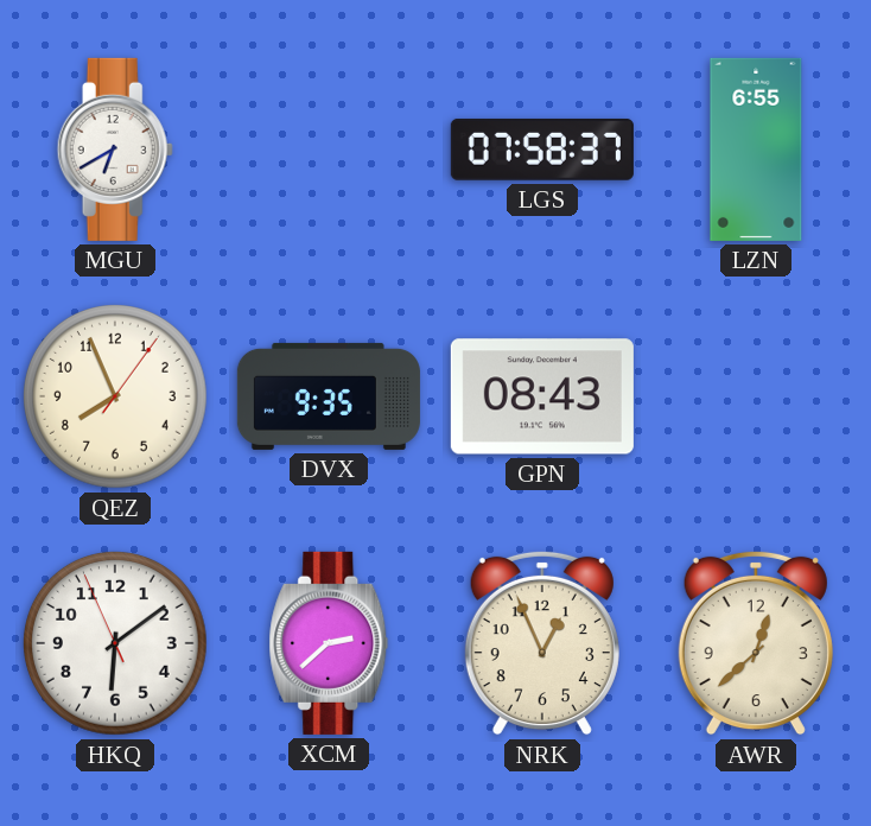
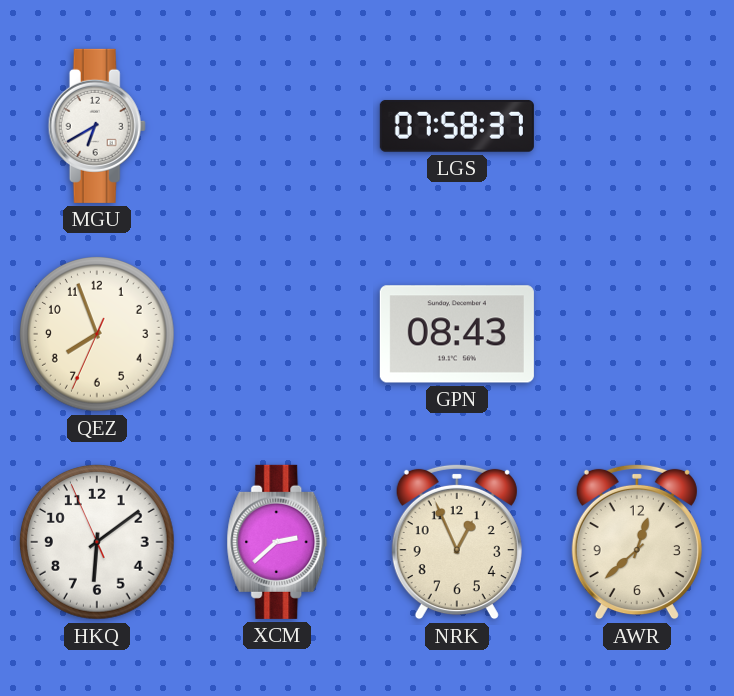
LZN: 6:55 -> none
QEZ: 7:56:06 -> 7:56:34
DVX: 9:35 -> none
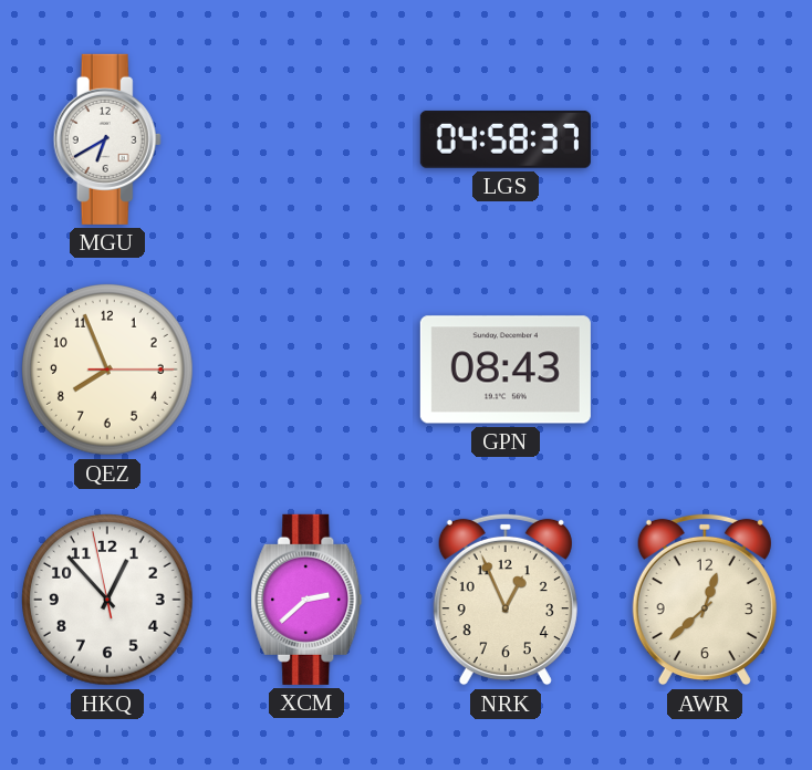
LGS: 07:58 -> 04:58
QEZ: 7:56:34 -> 7:56:15
HKQ: 6:08 -> 12:52
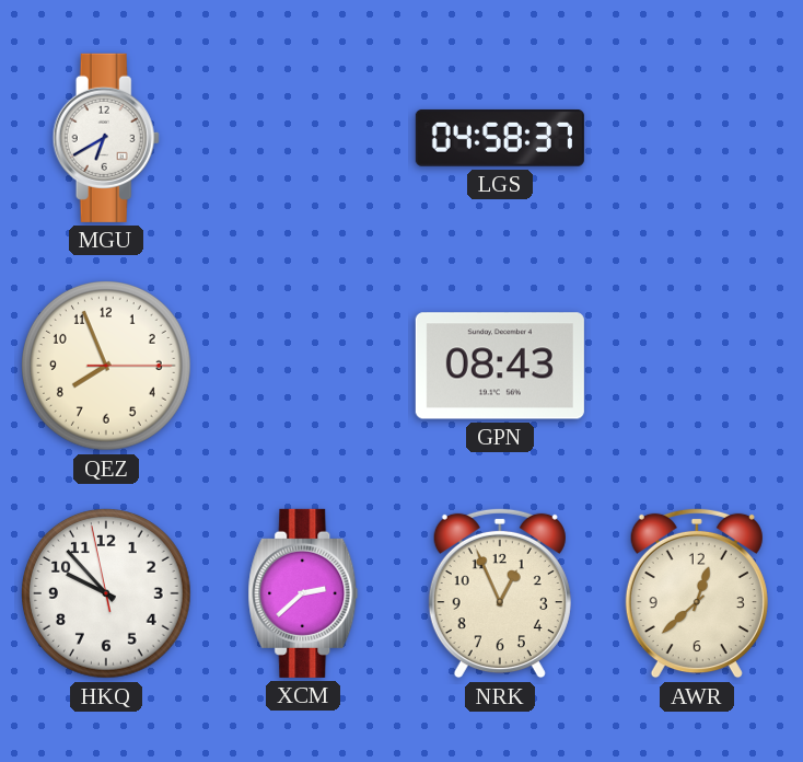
HKQ: 12:52 -> 9:52
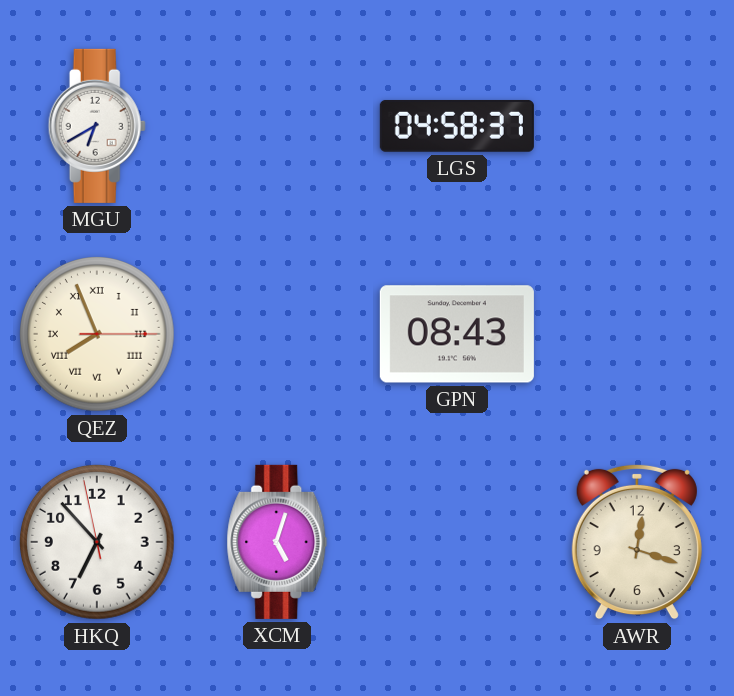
QEZ numerals: Arabic -> Roman
HKQ: 9:52 -> 6:52
XCM: 2:38 -> 5:03
NRK: 12:56 -> none
AWR: 12:38 -> 12:18
